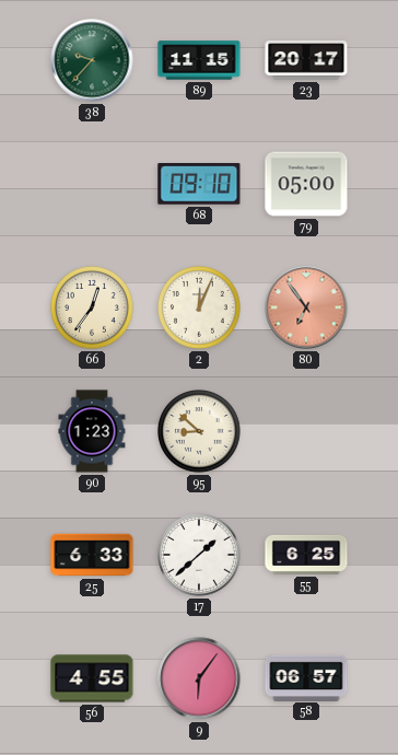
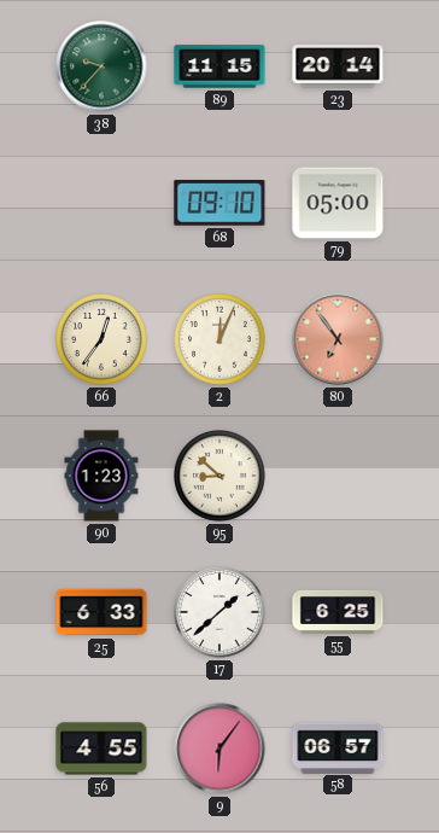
23: 20:17 -> 20:14
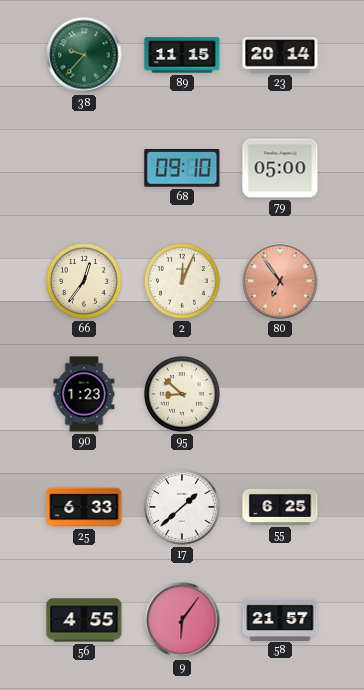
58: 06:57 -> 21:57
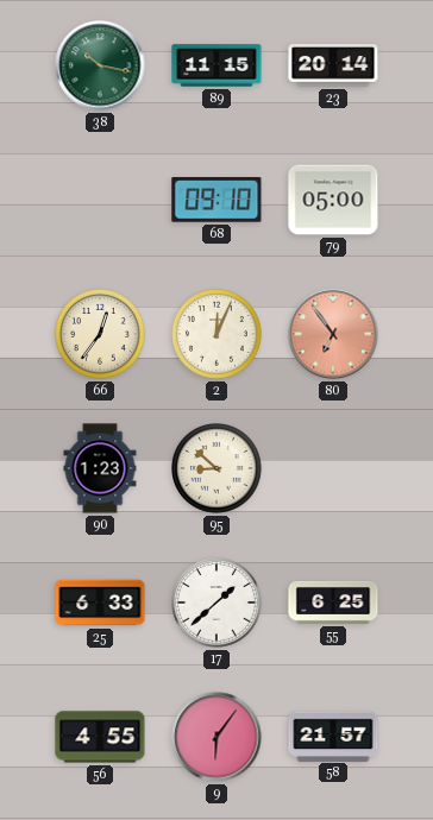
38: 9:37 -> 10:17
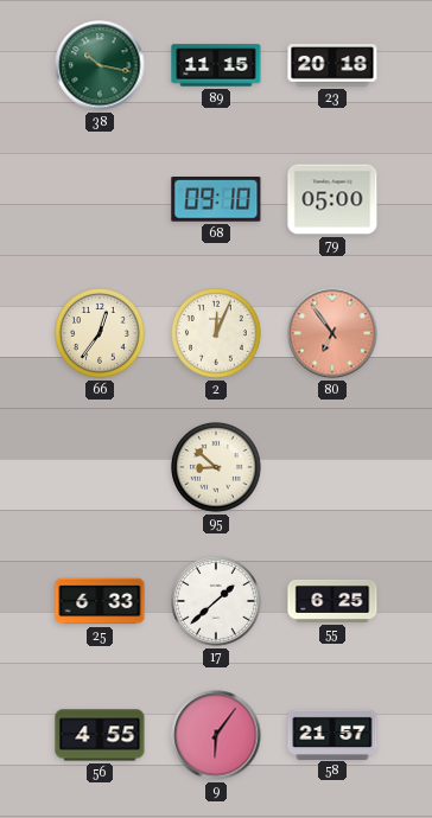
23: 20:14 -> 20:18
90: 1:23 -> none
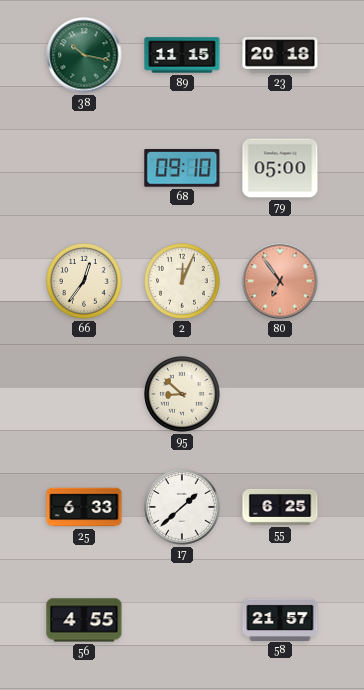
9: 6:06 -> none
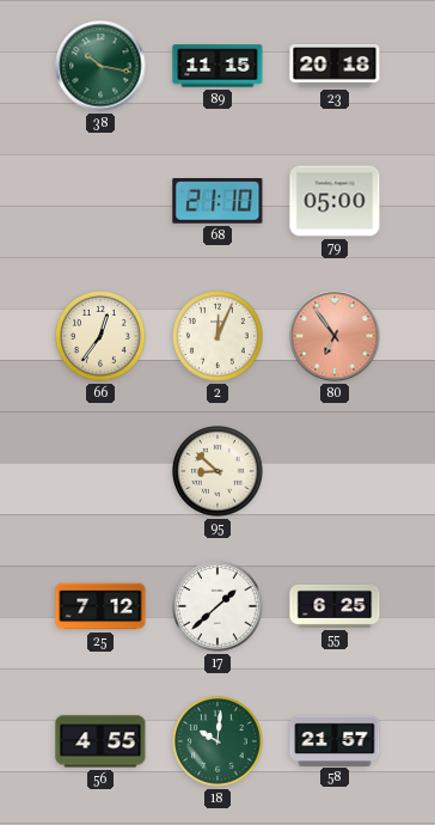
68: 09:10 -> 21:10
25: 6:33 -> 7:12
18: none -> 10:01
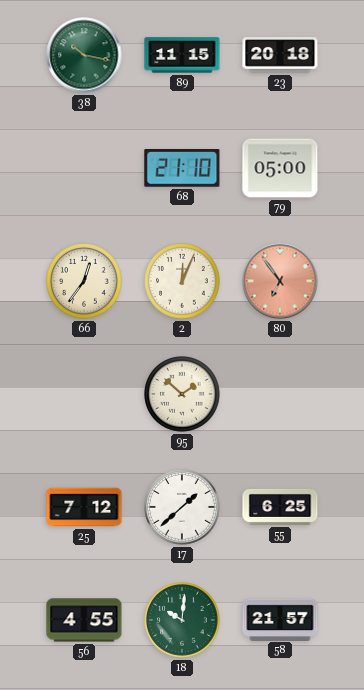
95: 8:52 -> 1:52
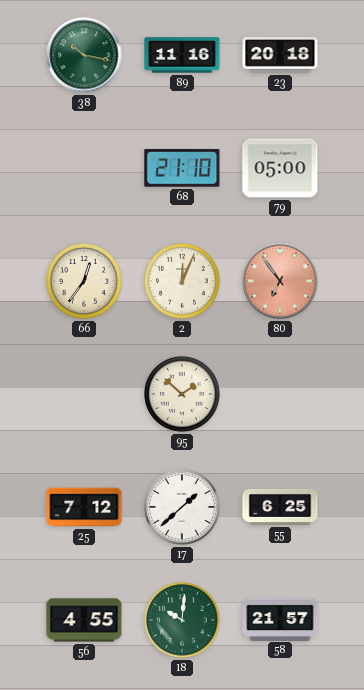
89: 11:15 -> 11:16
